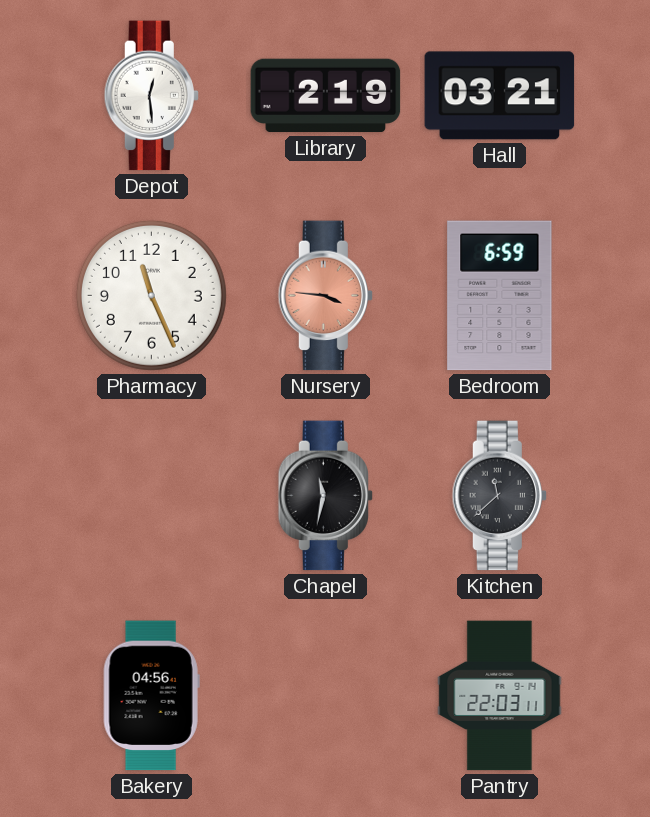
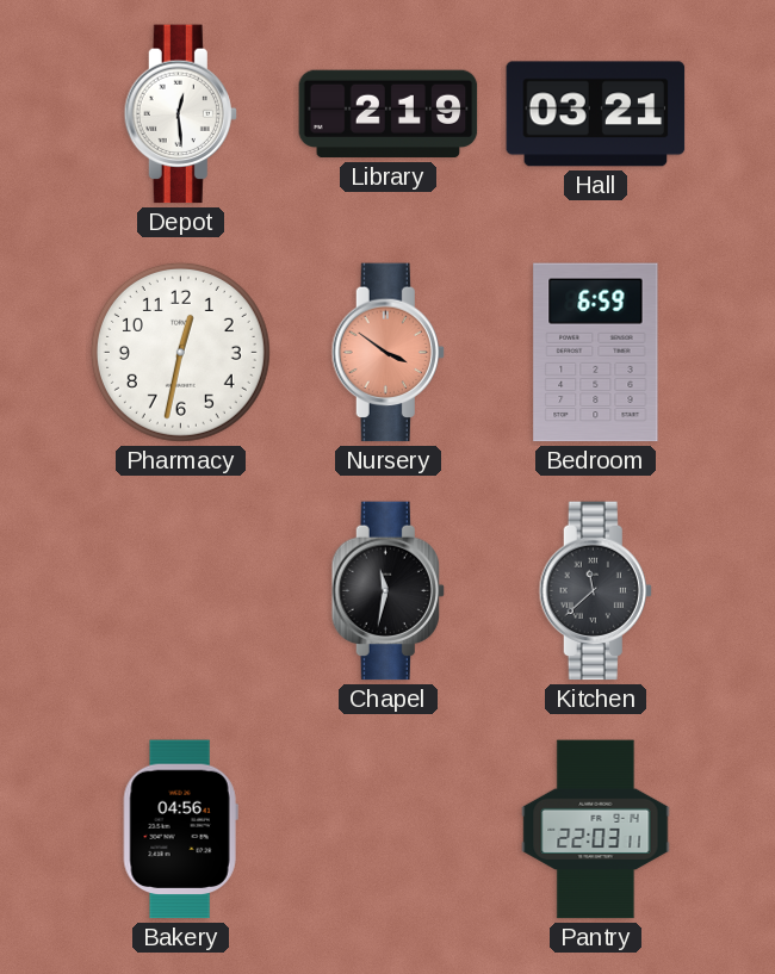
Pharmacy: 11:26 -> 12:32
Nursery: 3:46 -> 3:51
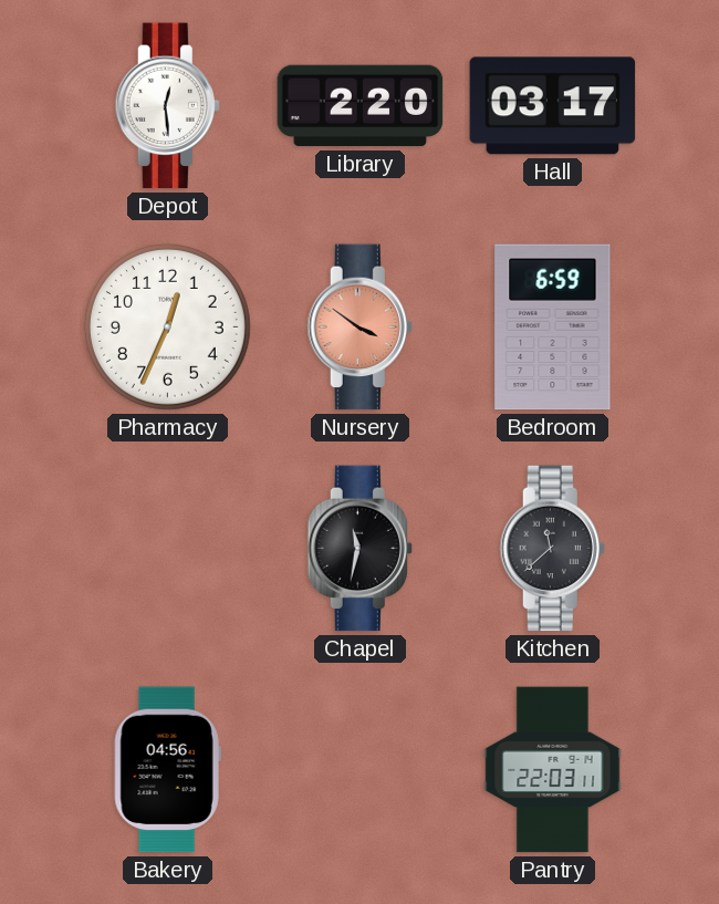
Library: 2:19 -> 2:20
Hall: 03:21 -> 03:17
Pharmacy: 12:32 -> 12:34
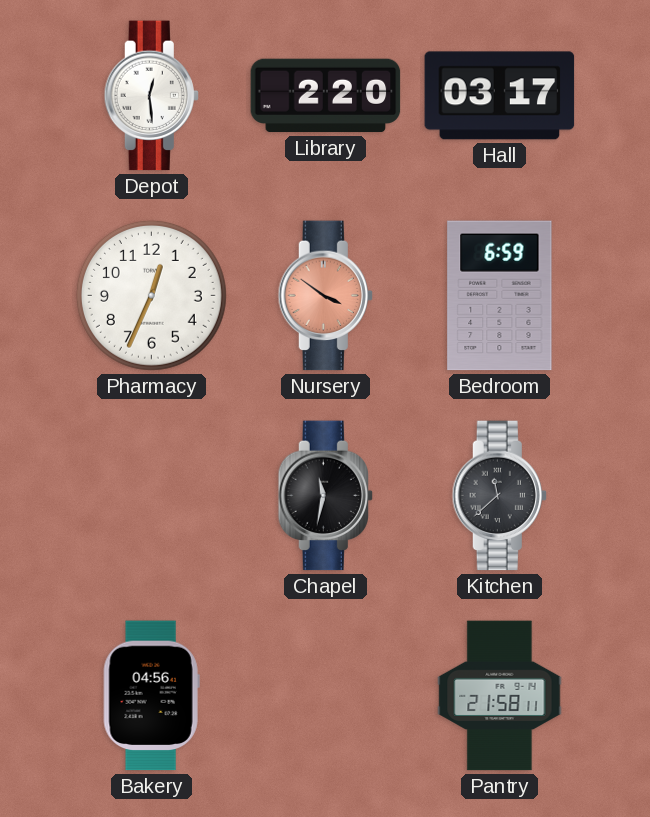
Pantry: 22:03 -> 21:58
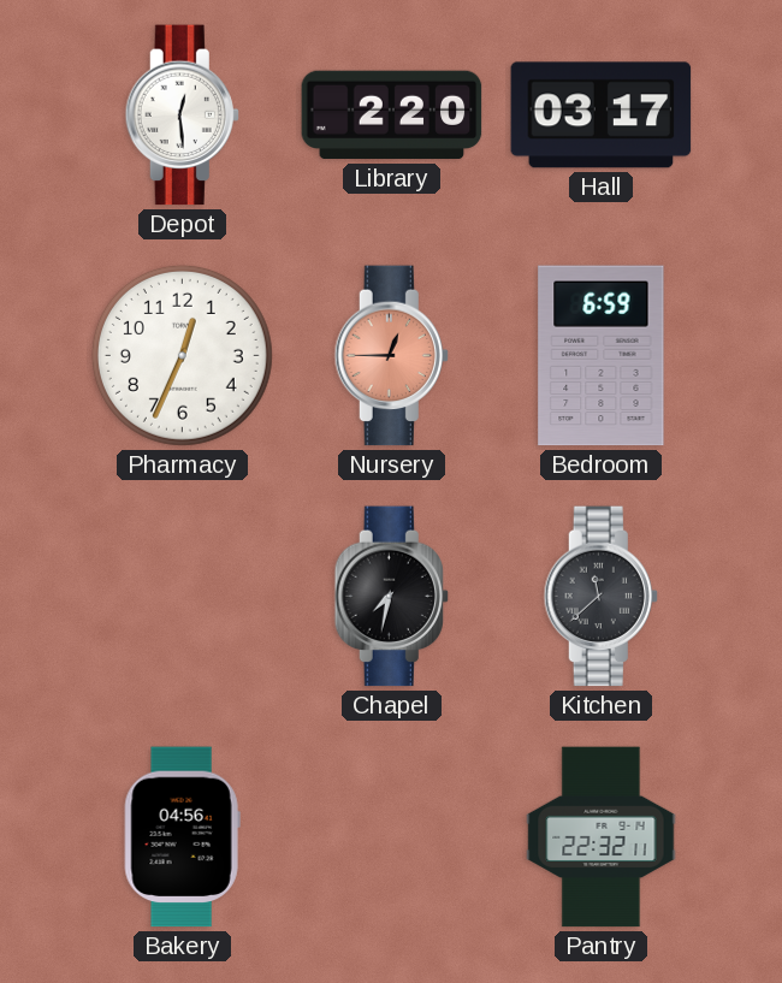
Nursery: 3:51 -> 12:45
Chapel: 11:32 -> 7:32
Pantry: 21:58 -> 22:32
